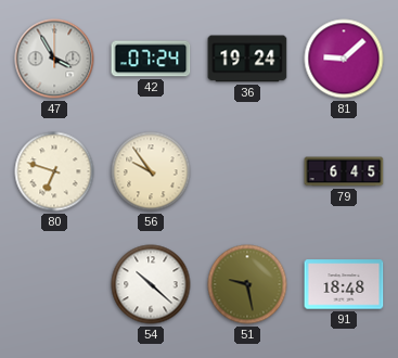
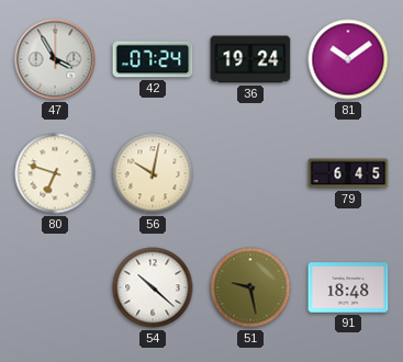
81: 9:08 -> 10:09
56: 9:54 -> 10:02
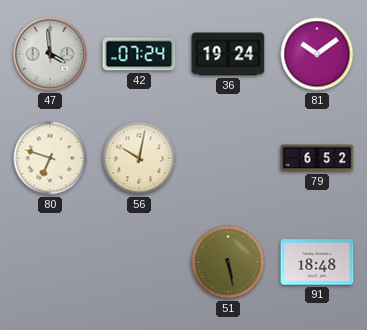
47: 3:55 -> 3:59
79: 6:45 -> 6:52
54: 10:22 -> none
51: 9:28 -> 5:28
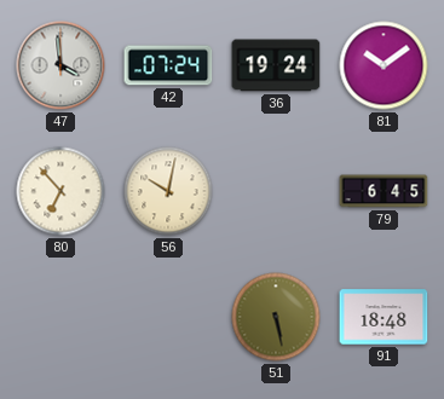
80: 6:48 -> 6:53
79: 6:52 -> 6:45
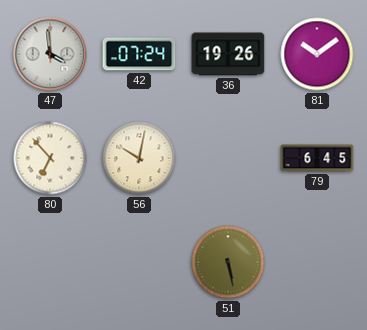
36: 19:24 -> 19:26
91: 18:48 -> none
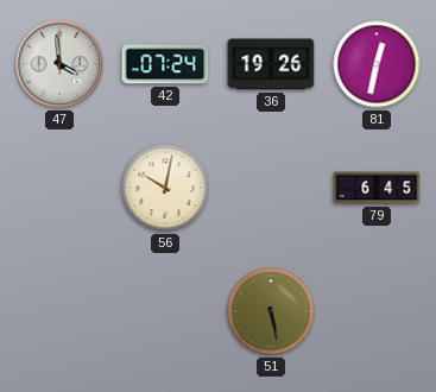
81: 10:09 -> 12:32
80: 6:53 -> none
